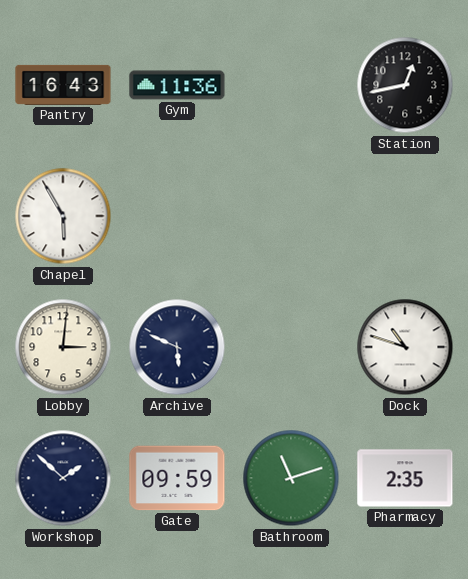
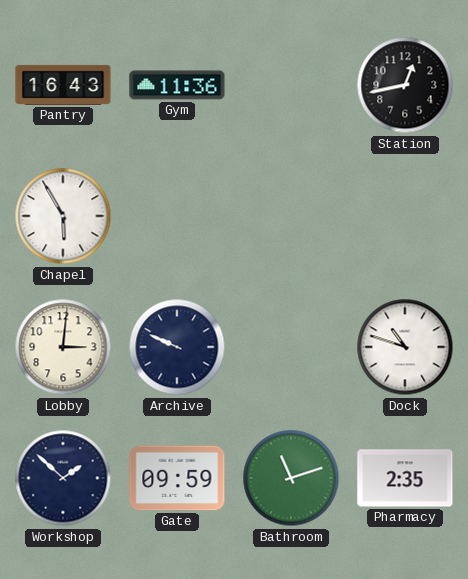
Archive: 5:49 -> 9:49
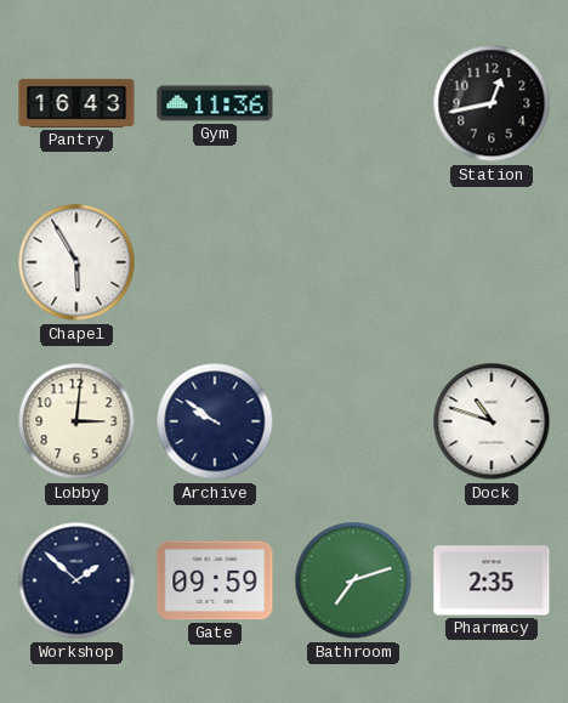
Archive: 9:49 -> 9:51
Bathroom: 11:12 -> 7:12
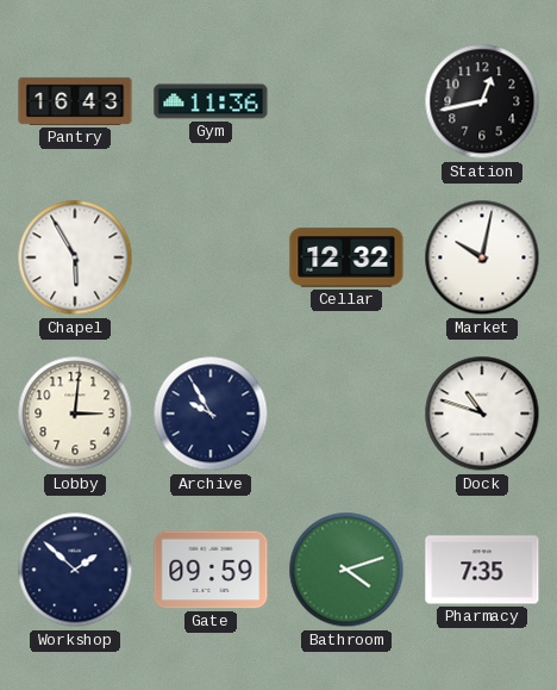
Cellar: none -> 12:32
Market: none -> 10:02
Archive: 9:51 -> 9:55
Bathroom: 7:12 -> 4:12
Pharmacy: 2:35 -> 7:35
